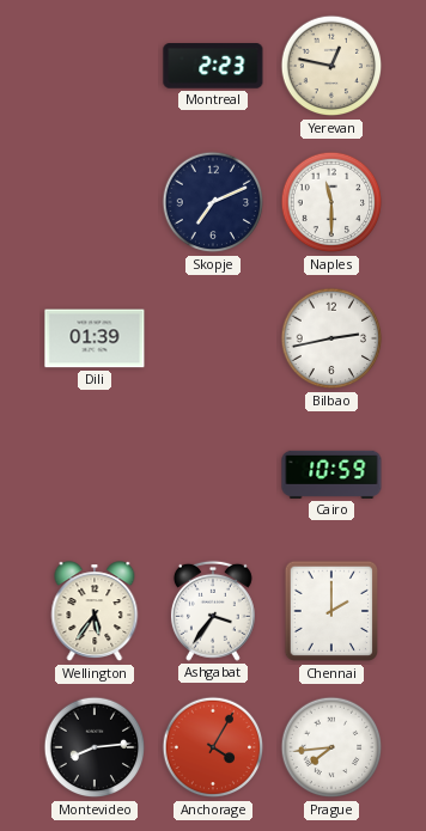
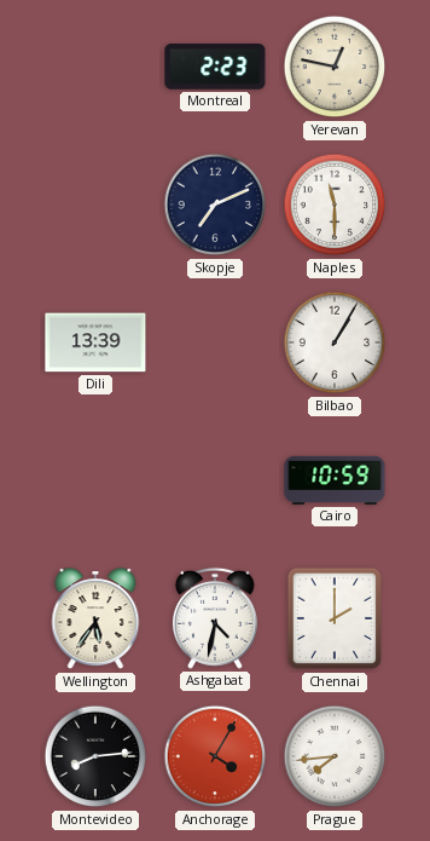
Dili: 01:39 -> 13:39
Bilbao: 2:43 -> 1:05
Ashgabat: 3:36 -> 4:32
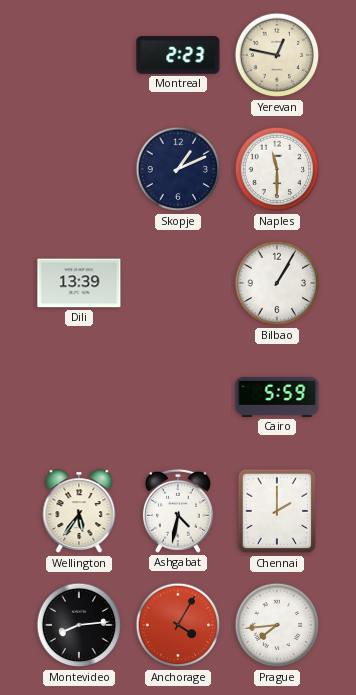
Skopje: 7:11 -> 1:11
Cairo: 10:59 -> 5:59
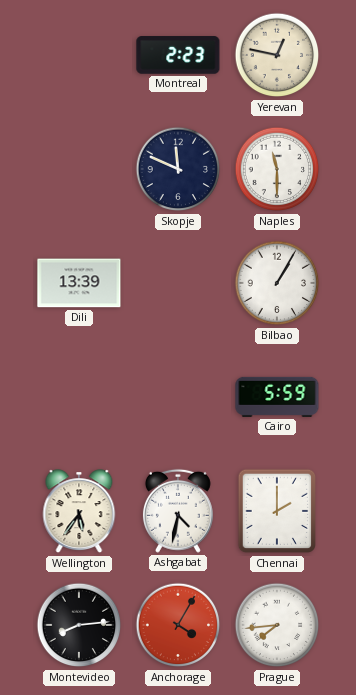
Skopje: 1:11 -> 11:49
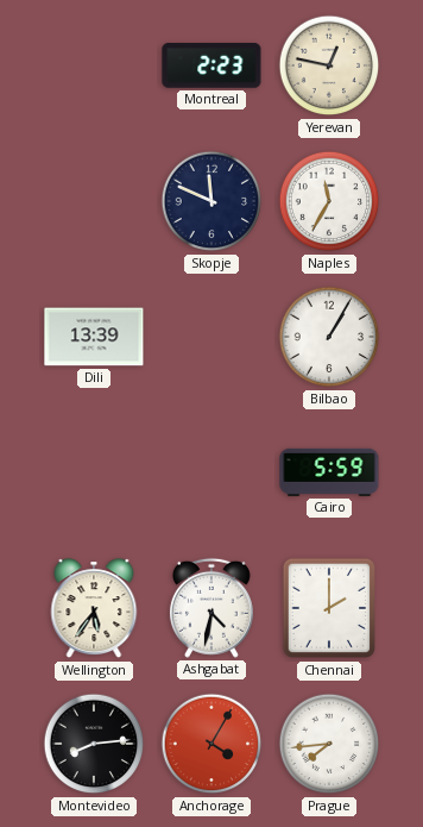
Naples: 11:30 -> 11:35
